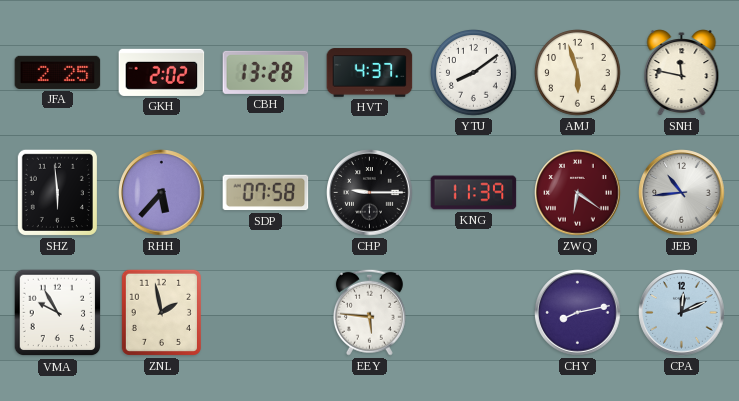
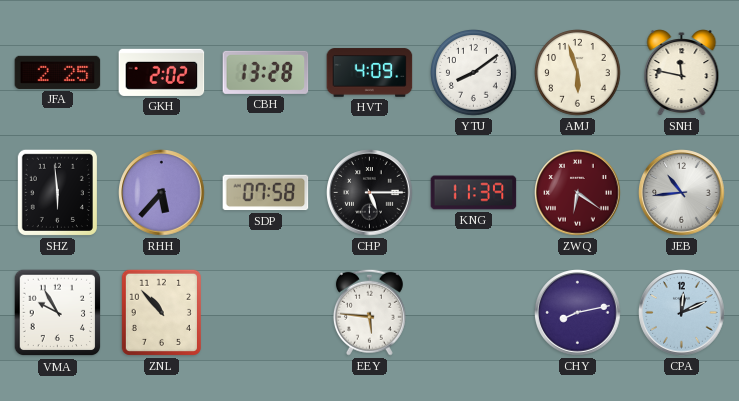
HVT: 4:37 -> 4:09
CHP: 9:15 -> 5:15
ZNL: 1:58 -> 10:53
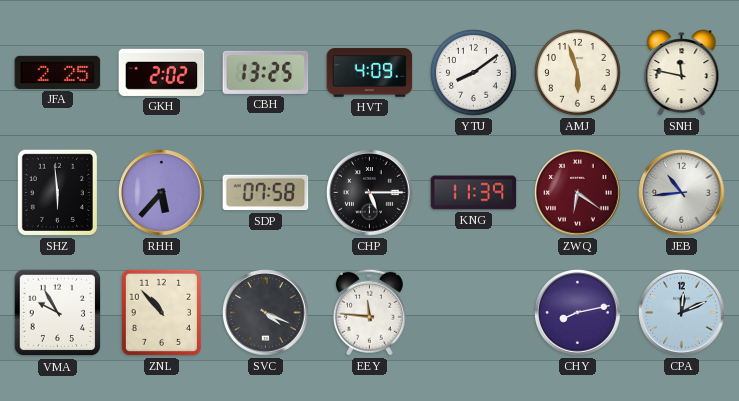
CBH: 13:28 -> 13:25
SVC: none -> 4:19
EEY: 5:46 -> 11:46
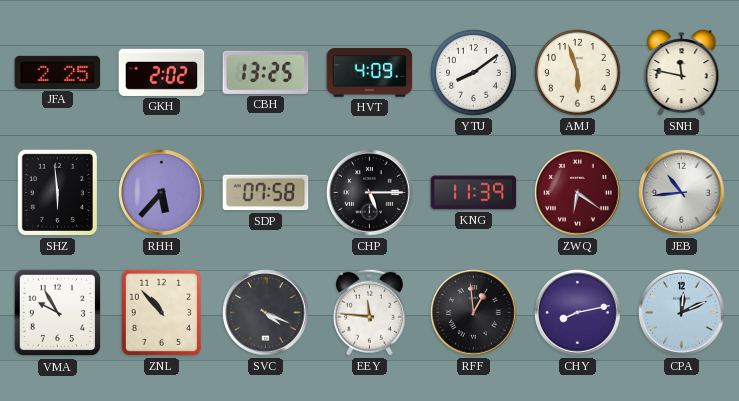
RFF: none -> 12:59
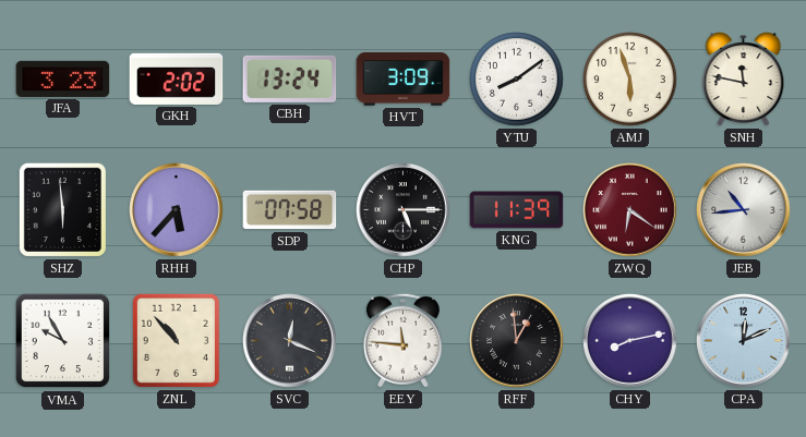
JFA: 2:25 -> 3:23
CBH: 13:25 -> 13:24
HVT: 4:09 -> 3:09
SVC: 4:19 -> 12:19
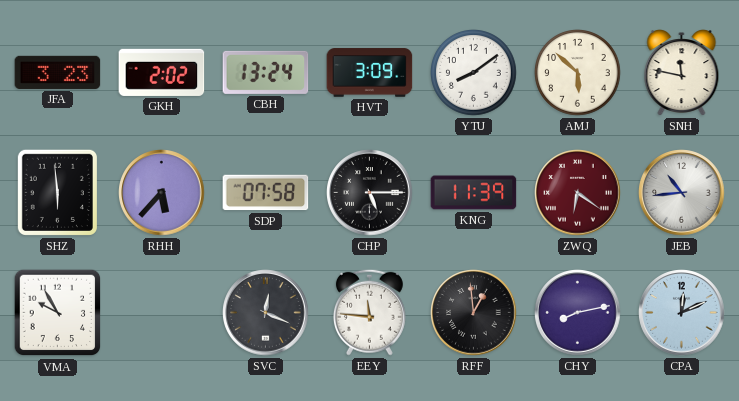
AMJ: 5:57 -> 5:52
ZNL: 10:53 -> none
